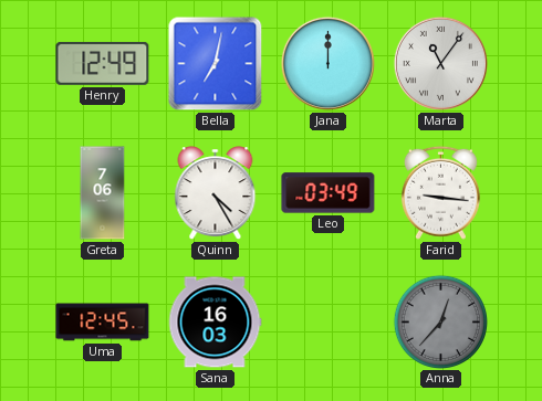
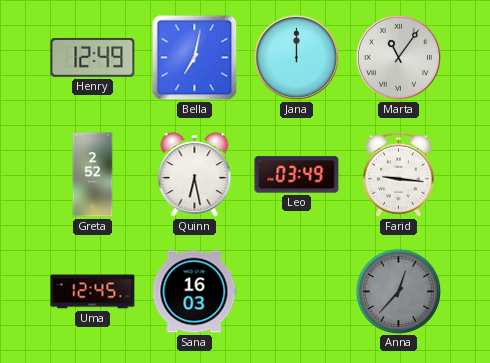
Greta: 7:06 -> 2:52
Quinn: 4:25 -> 6:28
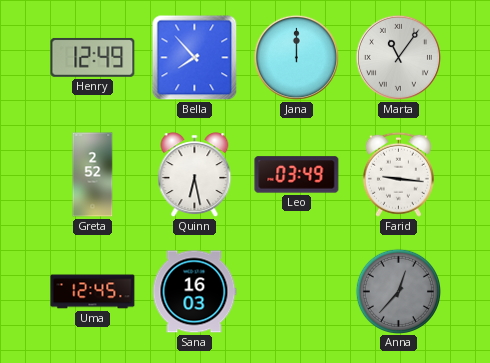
Bella: 7:02 -> 7:53
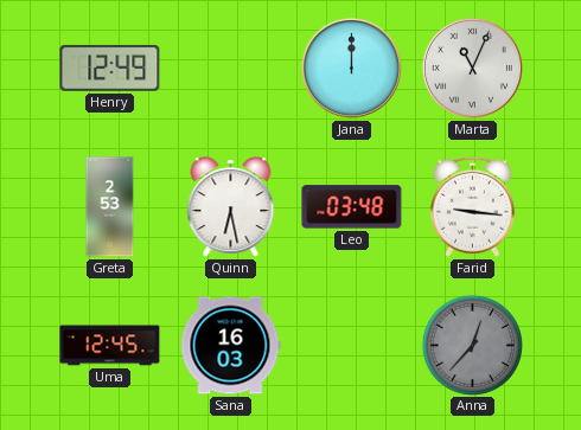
Bella: 7:53 -> none
Marta: 11:06 -> 11:04
Greta: 2:52 -> 2:53
Leo: 03:49 -> 03:48
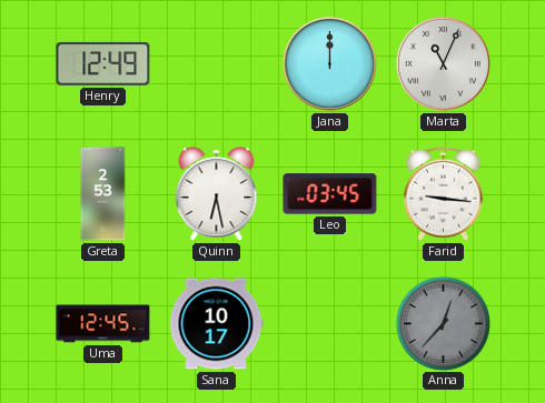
Leo: 03:48 -> 03:45
Sana: 16:03 -> 10:17
